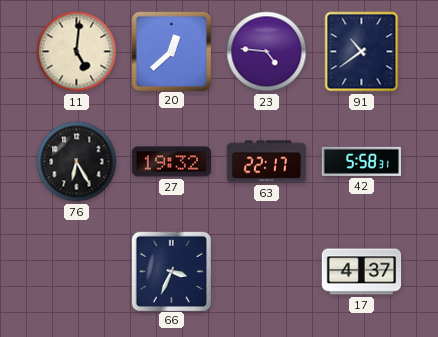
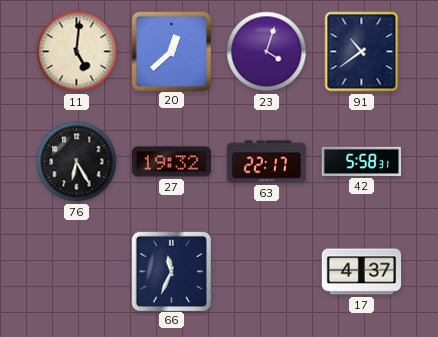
23: 4:46 -> 4:03
66: 3:34 -> 11:34
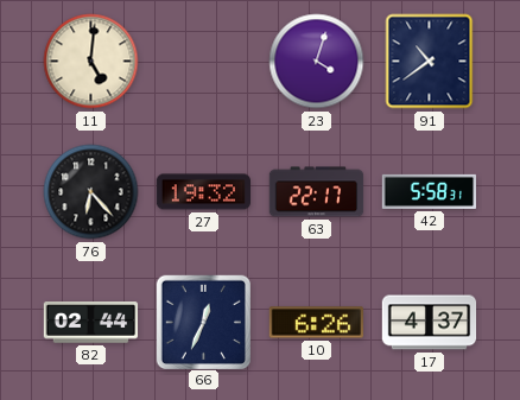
20: 12:38 -> none
76: 6:25 -> 6:23
82: none -> 02:44
66: 11:34 -> 12:34
10: none -> 6:26
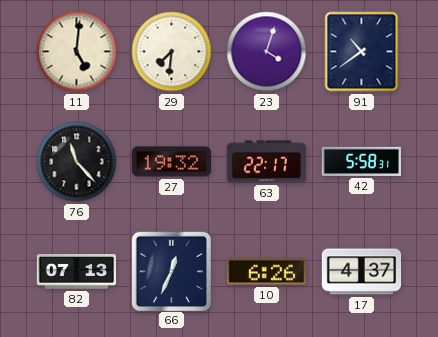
29: none -> 7:31
76: 6:23 -> 11:23
82: 02:44 -> 07:13
